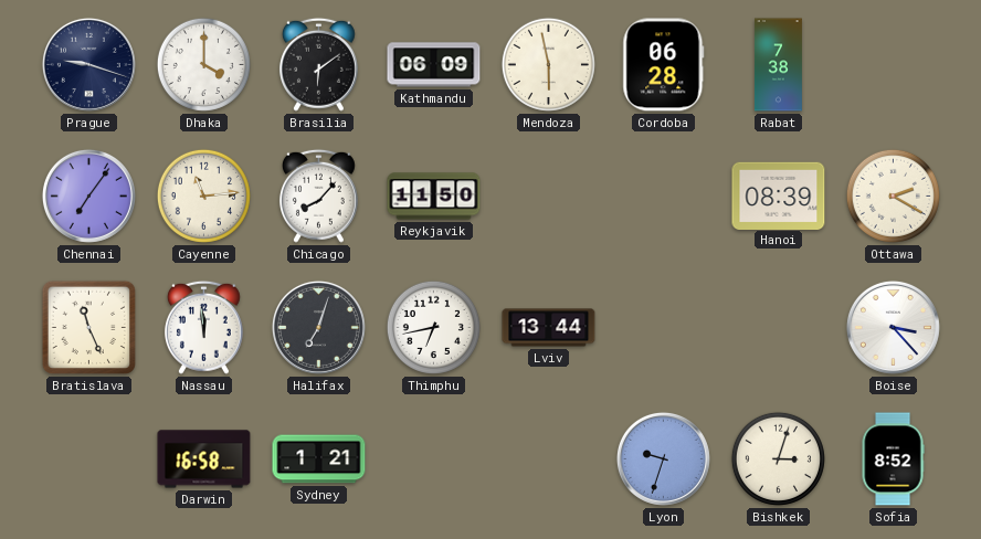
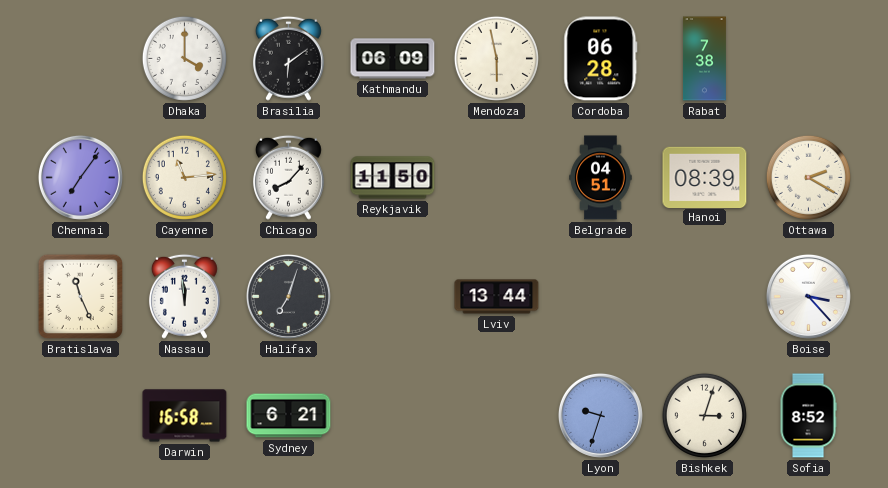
Prague: 9:18 -> none
Belgrade: none -> 04:51
Thimphu: 6:43 -> none
Sydney: 1:21 -> 6:21
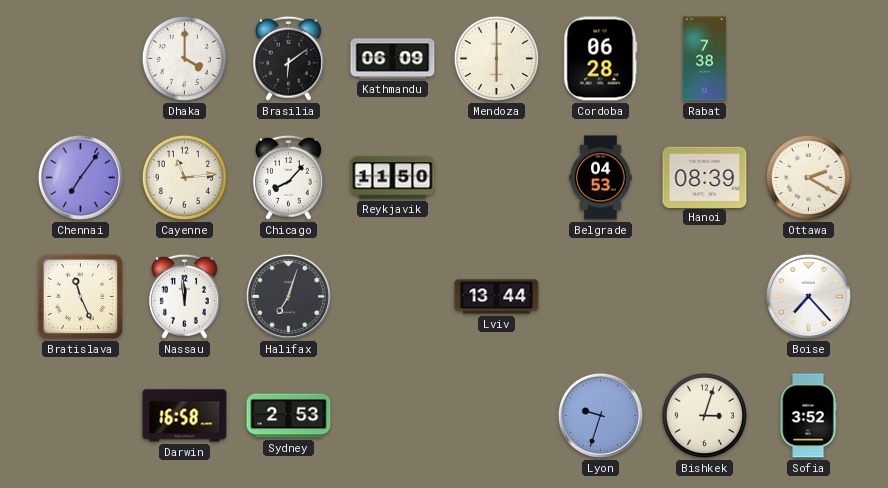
Mendoza: 5:58 -> 6:00
Belgrade: 04:51 -> 04:53
Boise: 3:23 -> 7:23
Sydney: 6:21 -> 2:53
Sofia: 8:52 -> 3:52
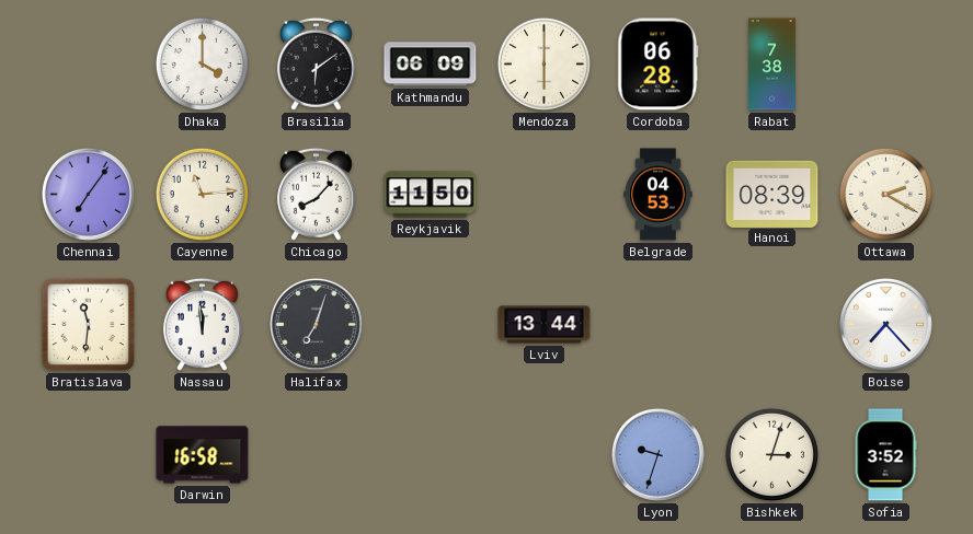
Bratislava: 11:26 -> 11:31
Sydney: 2:53 -> none
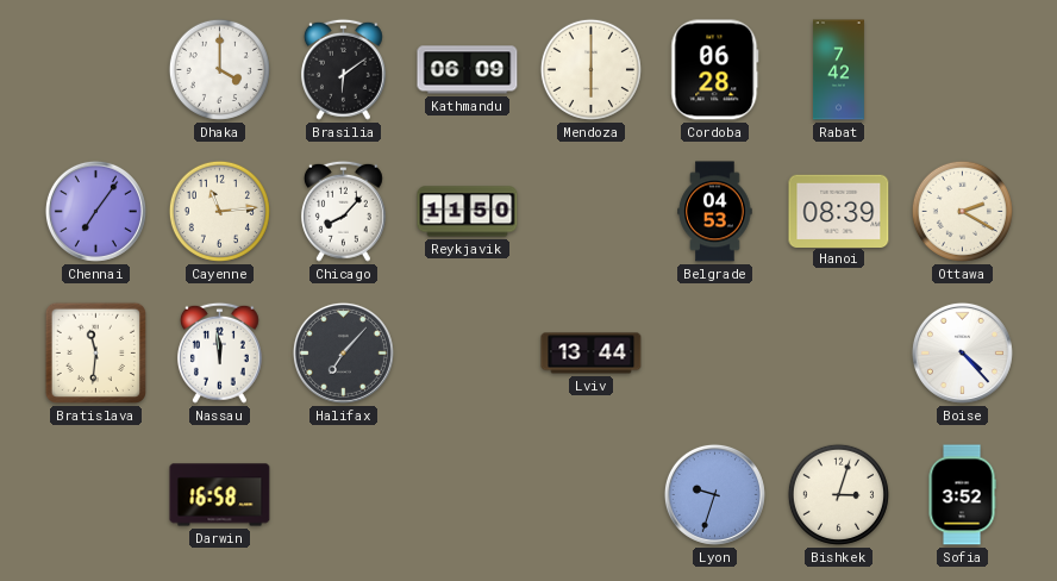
Rabat: 7:38 -> 7:42
Halifax: 7:03 -> 7:07
Boise: 7:23 -> 4:23
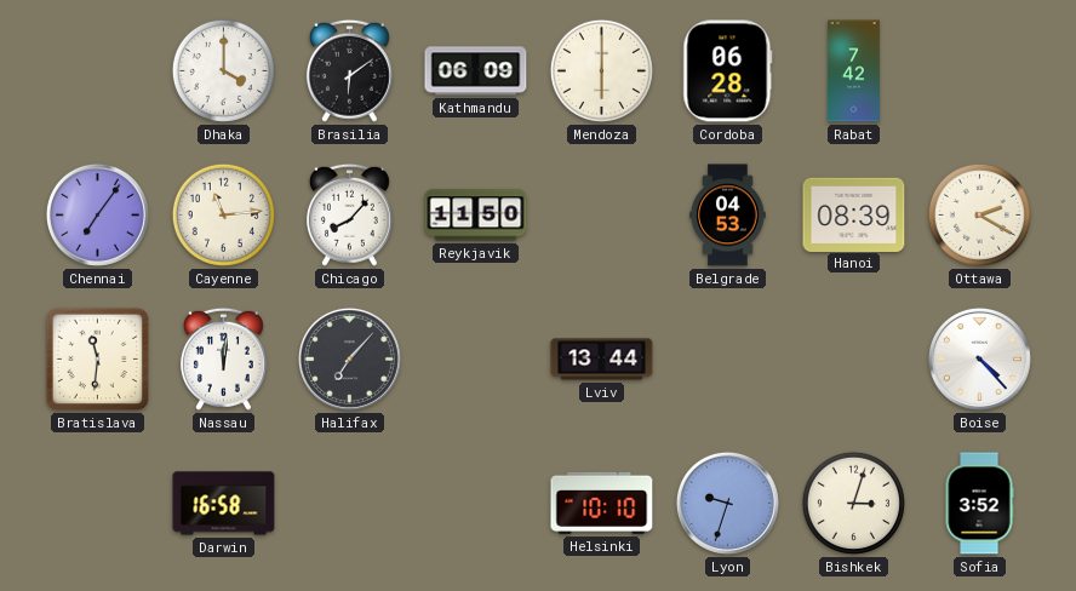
Nassau: 11:59 -> 12:01
Helsinki: none -> 10:10
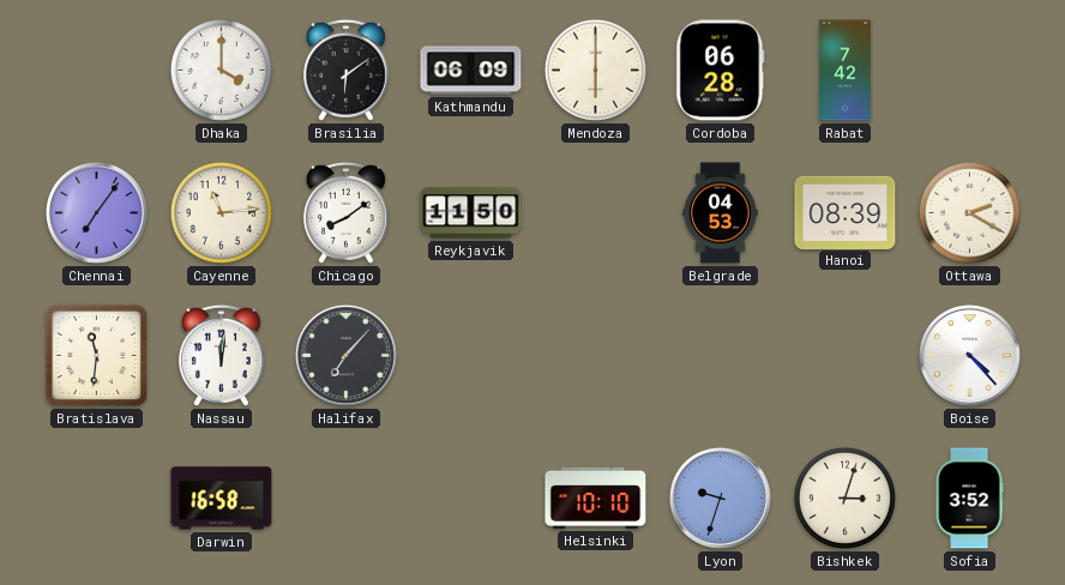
Chicago: 8:07 -> 8:09
Lviv: 13:44 -> none
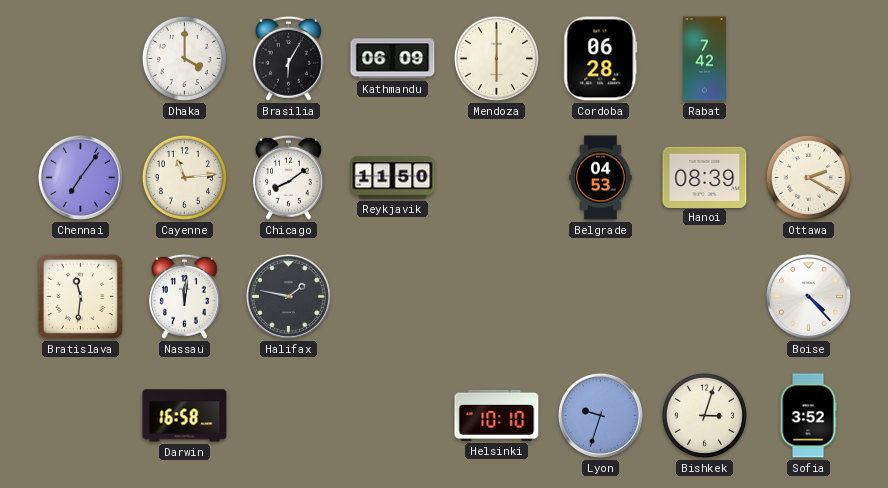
Brasilia: 6:09 -> 6:05
Halifax: 7:07 -> 1:47
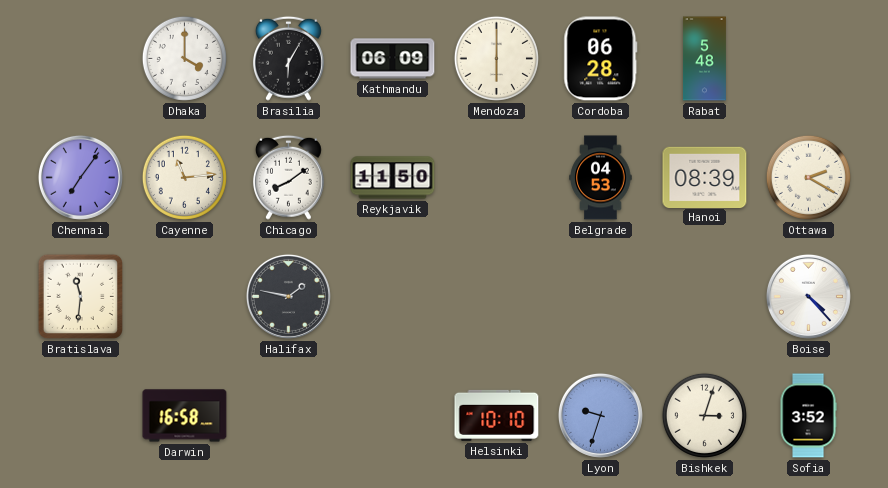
Rabat: 7:42 -> 5:48
Nassau: 12:01 -> none
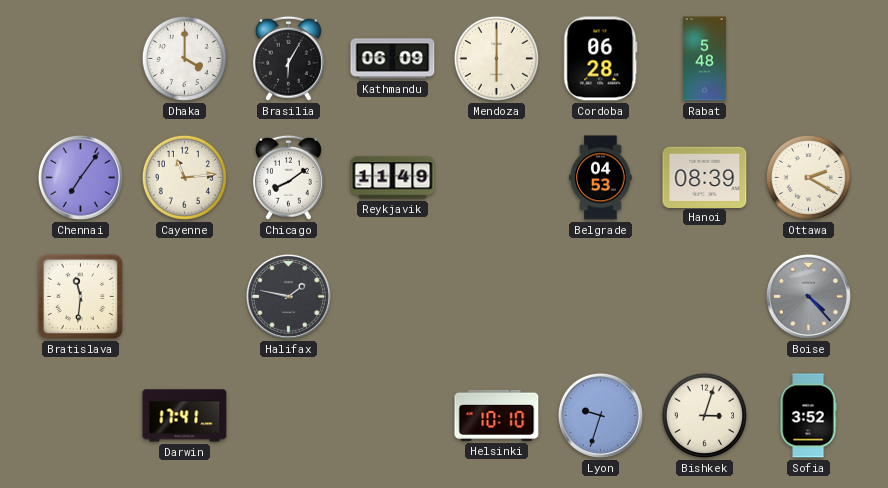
Reykjavik: 11:50 -> 11:49
Boise dial: white -> grey
Darwin: 16:58 -> 17:41
